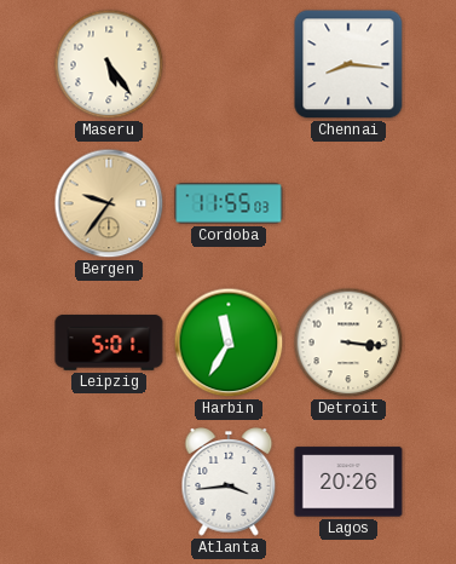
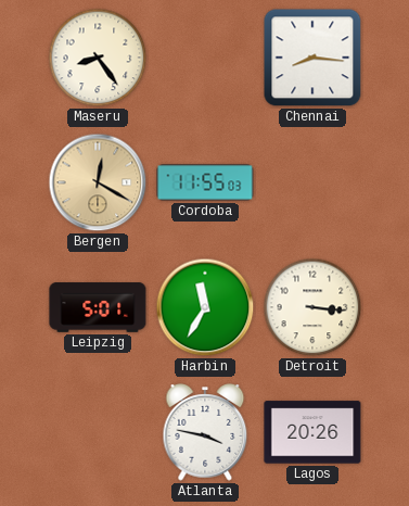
Maseru: 5:24 -> 8:24
Bergen: 9:36 -> 12:20
Atlanta: 3:44 -> 3:47
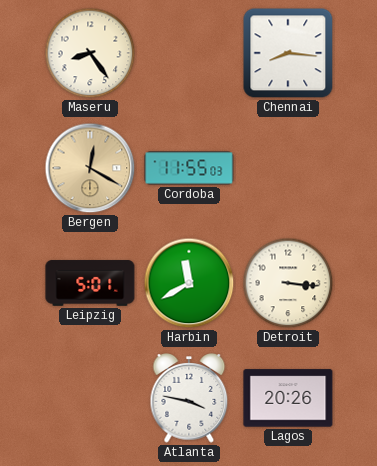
Harbin: 11:35 -> 11:40
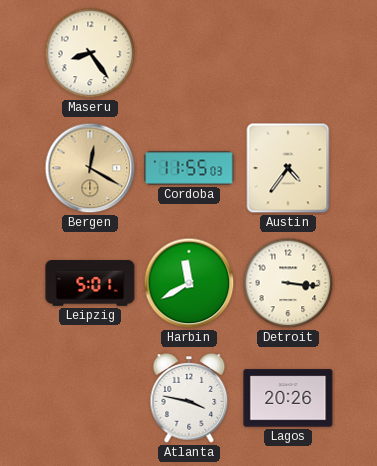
Chennai: 8:16 -> none
Austin: none -> 4:36
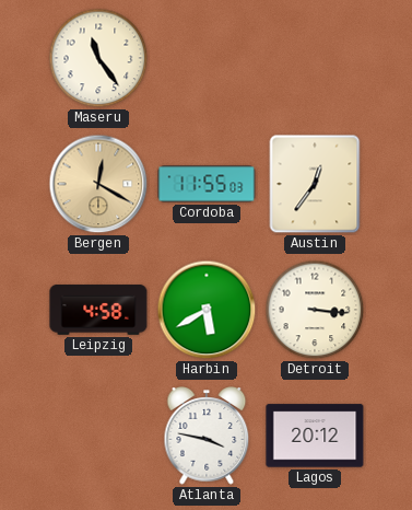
Maseru: 8:24 -> 11:24
Austin: 4:36 -> 12:36
Leipzig: 5:01 -> 4:58
Harbin: 11:40 -> 5:40
Lagos: 20:26 -> 20:12
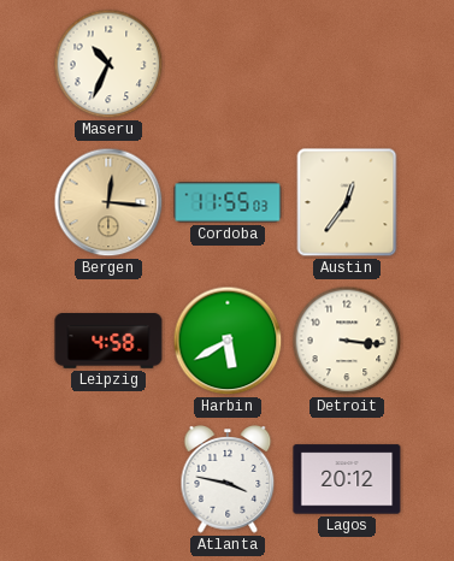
Maseru: 11:24 -> 10:34
Bergen: 12:20 -> 12:16
